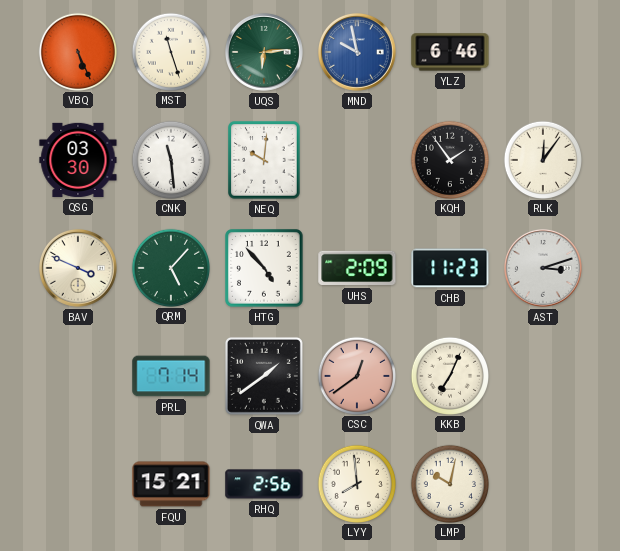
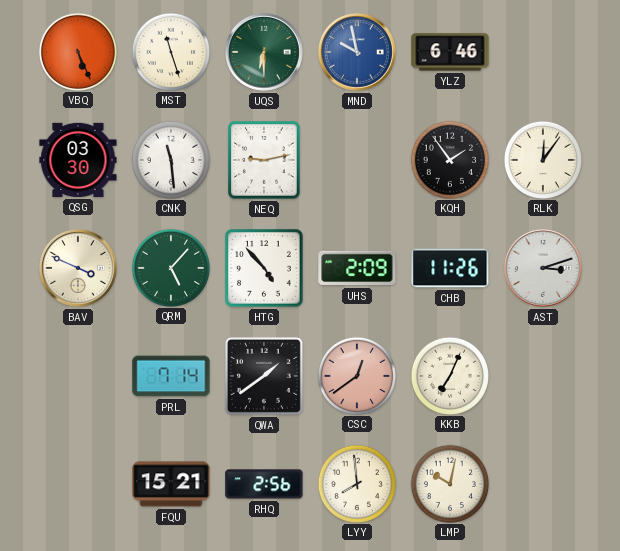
UQS: 6:14 -> 6:30
NEQ: 10:01 -> 9:13
CHB: 11:23 -> 11:26
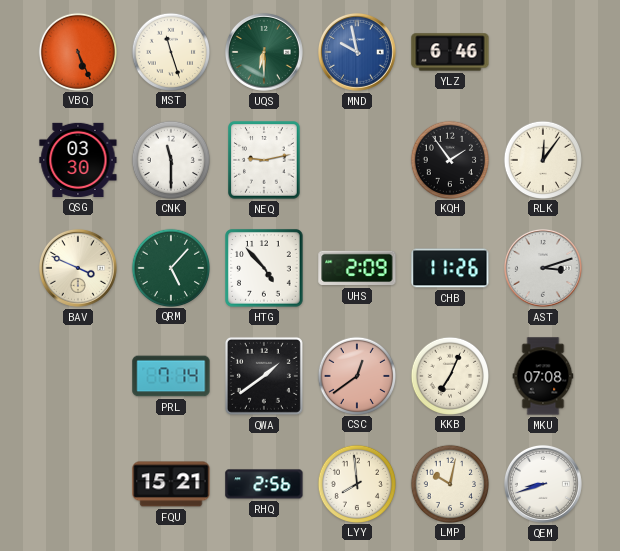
CNK: 11:29 -> 11:30
MKU: none -> 07:08
QEM: none -> 8:42
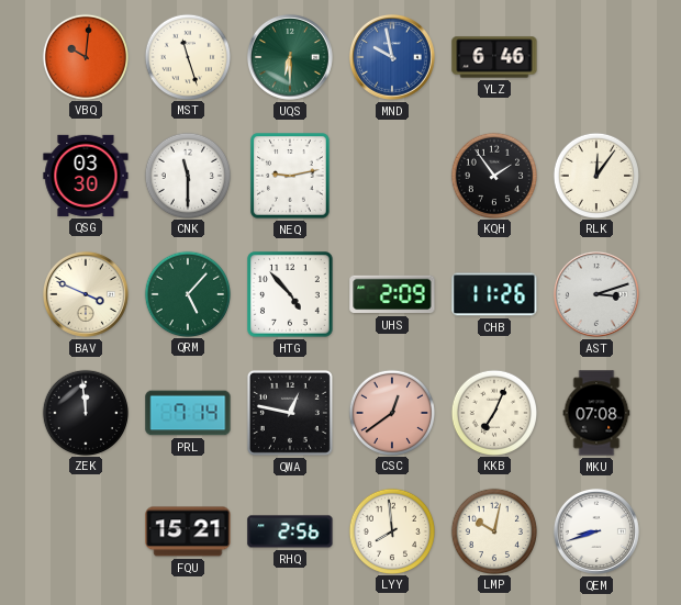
VBQ: 5:26 -> 10:01
ZEK: none -> 11:59
QWA: 1:39 -> 12:47
